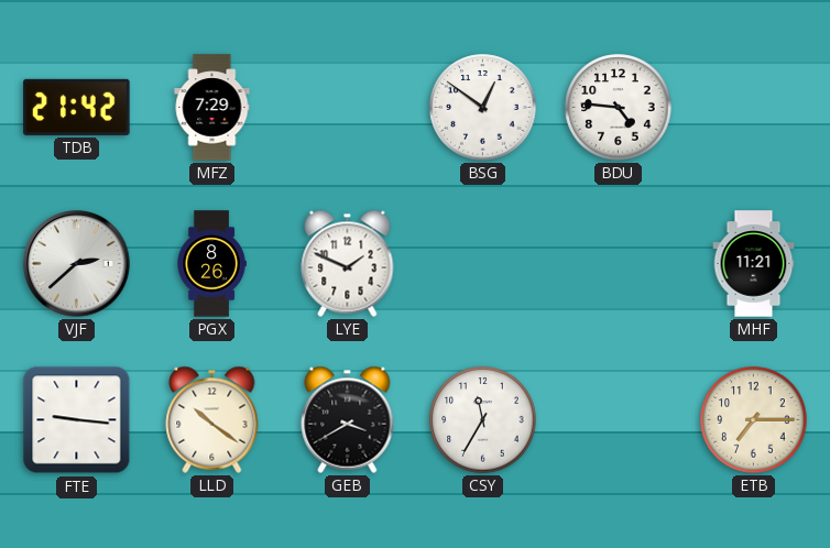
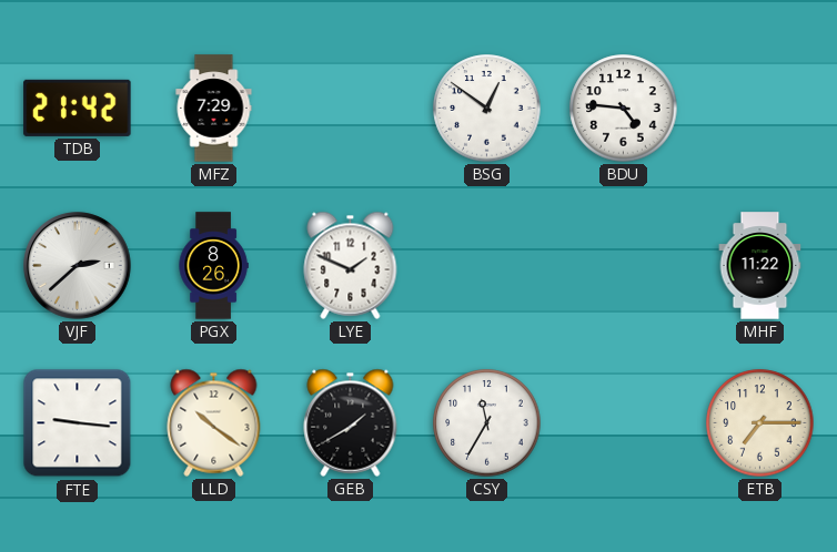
MHF: 11:21 -> 11:22
GEB: 3:40 -> 1:40
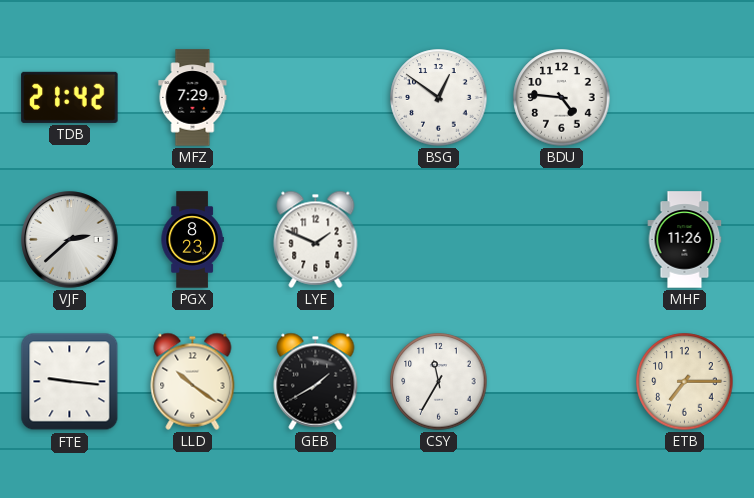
PGX: 8:26 -> 8:23
MHF: 11:22 -> 11:26
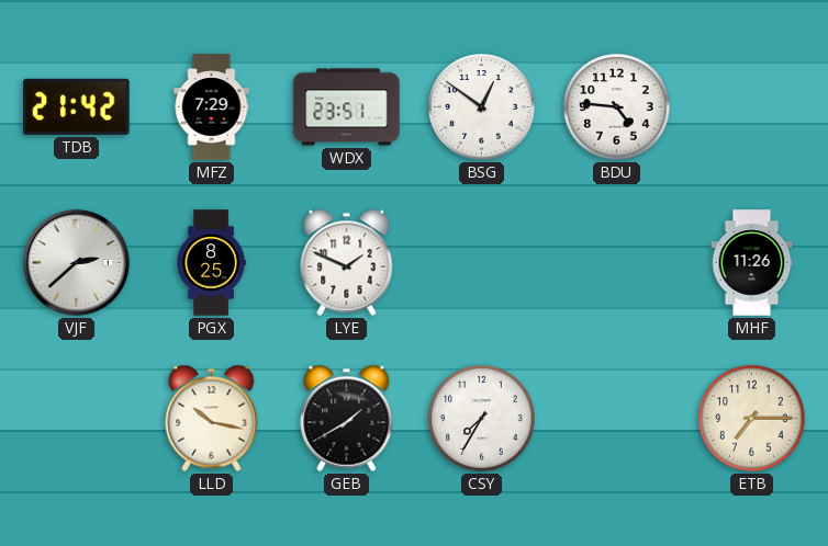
WDX: none -> 23:51
PGX: 8:23 -> 8:25
FTE: 9:16 -> none
LLD: 10:21 -> 10:17
CSY: 11:35 -> 7:35
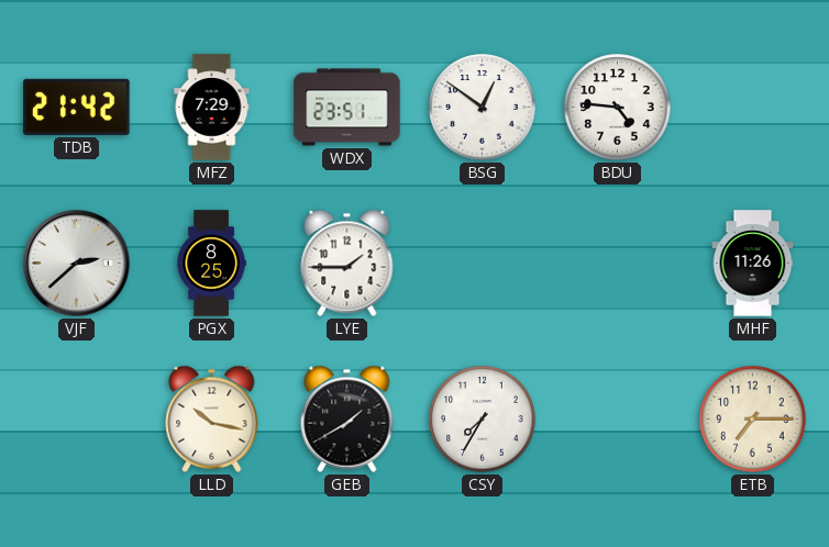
LYE: 1:49 -> 1:45
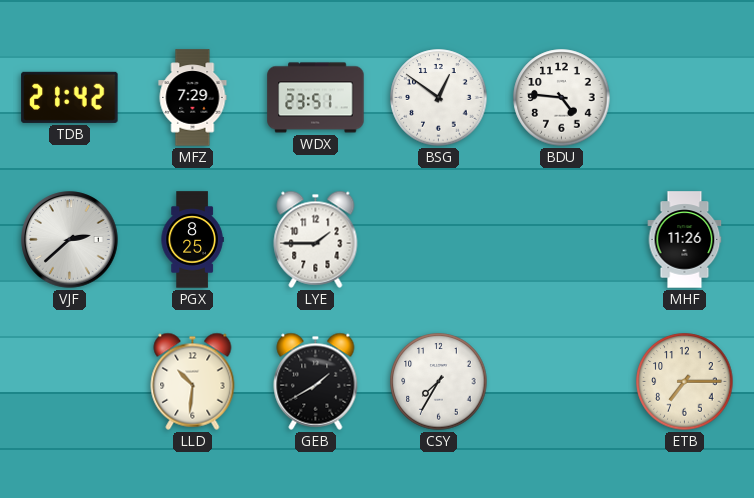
LLD: 10:17 -> 10:31
